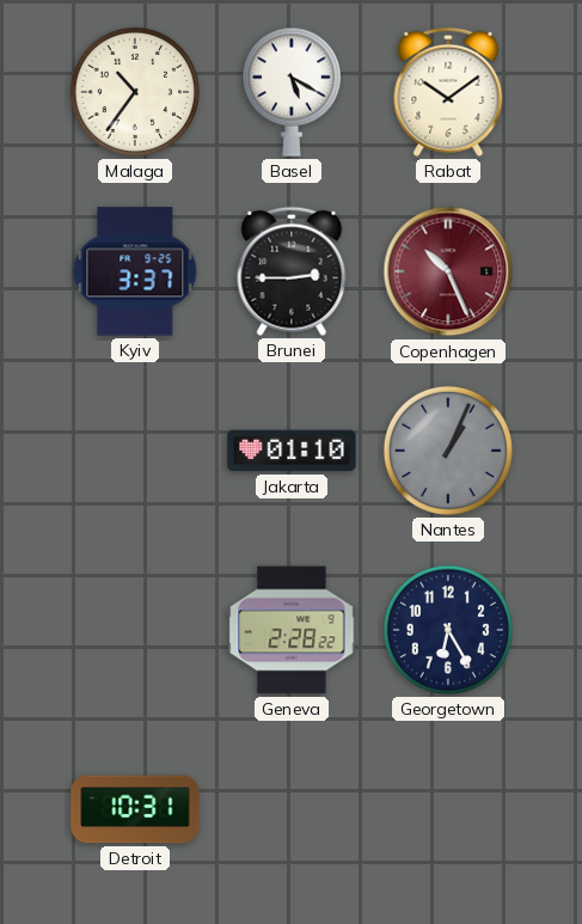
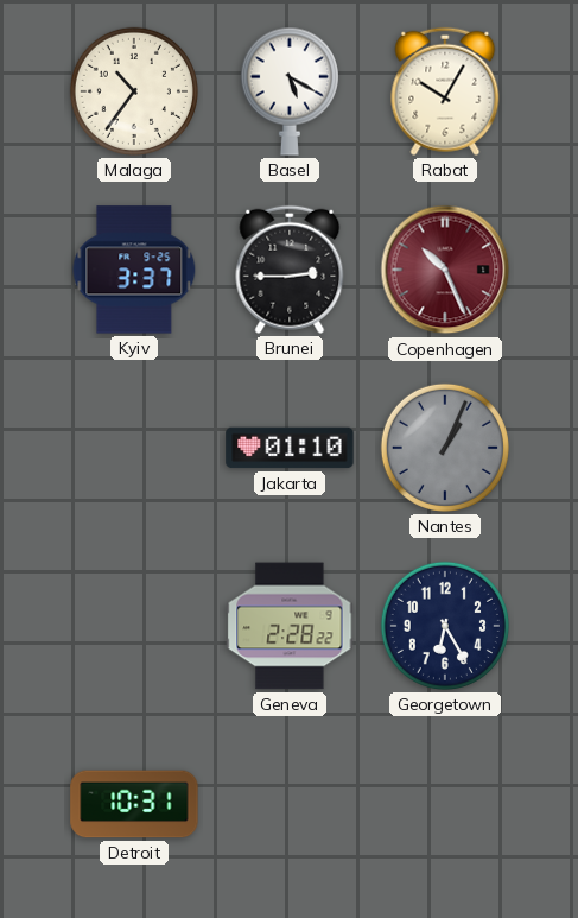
Rabat: 10:09 -> 10:05
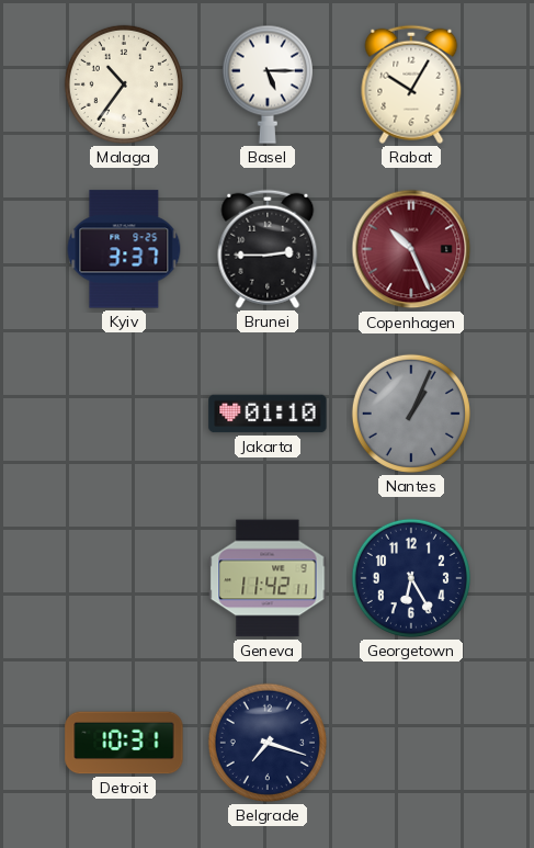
Basel: 5:20 -> 5:15
Geneva: 2:28 -> 11:42
Belgrade: none -> 7:18
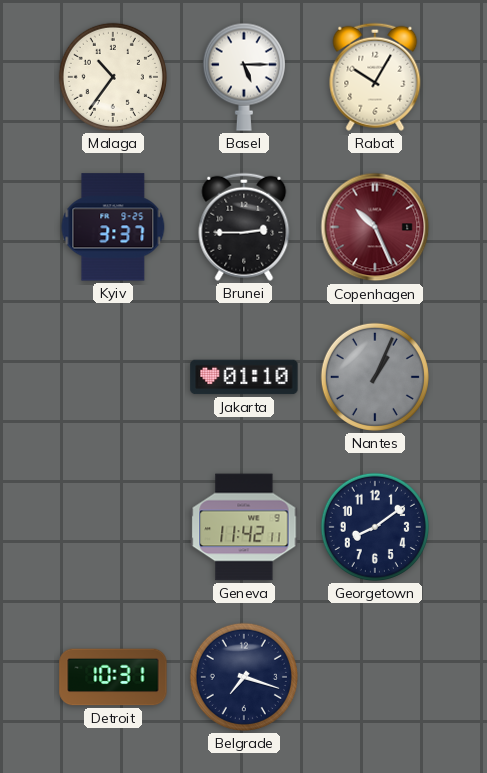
Georgetown: 6:25 -> 8:09
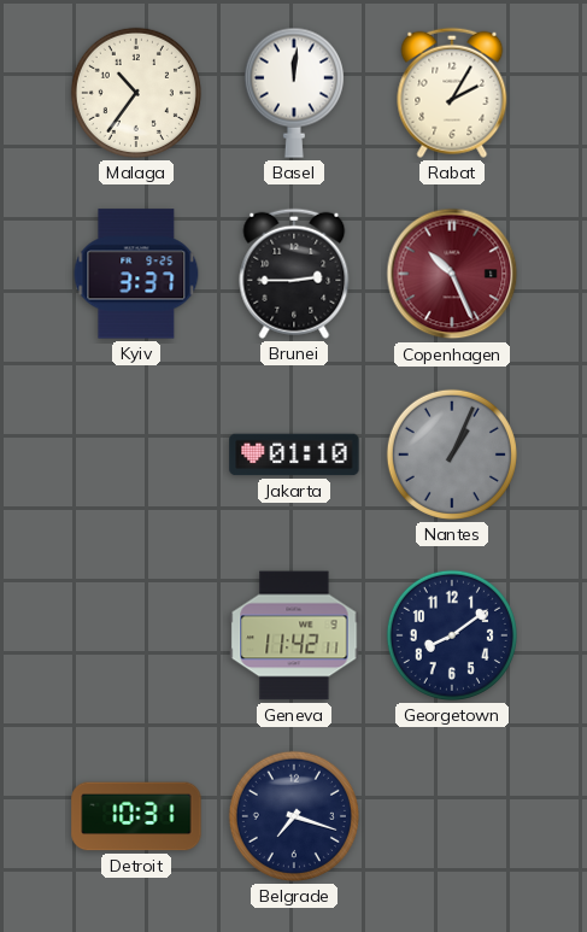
Basel: 5:15 -> 12:01
Rabat: 10:05 -> 2:05
